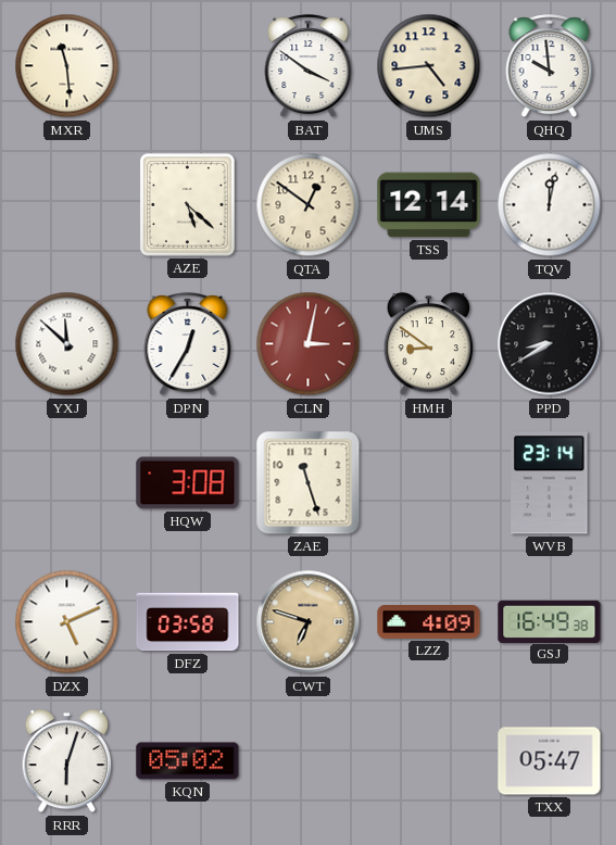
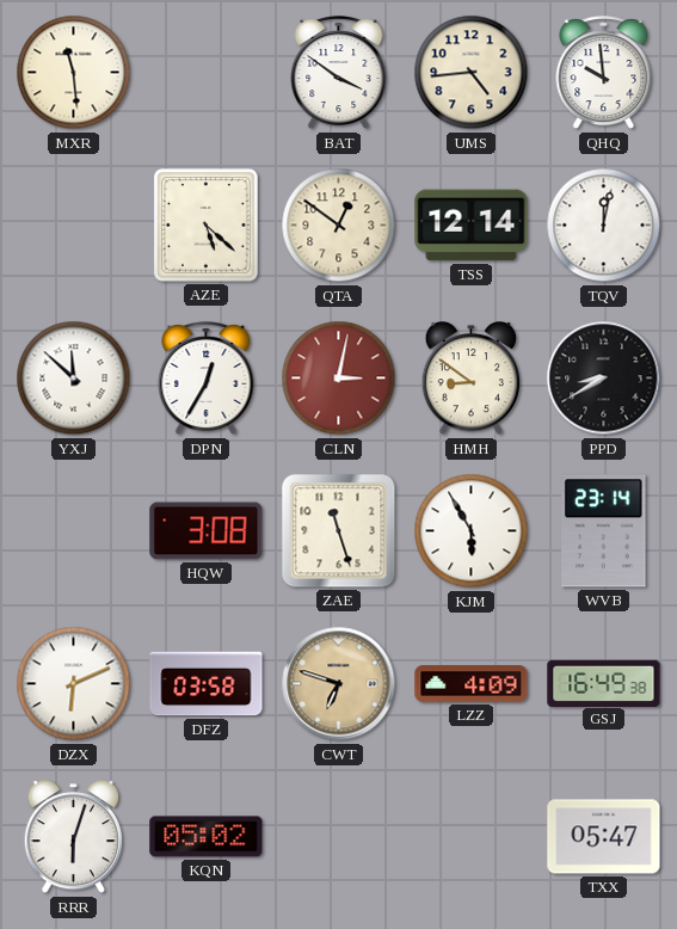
KJM: none -> 5:55
DZX: 5:11 -> 6:11
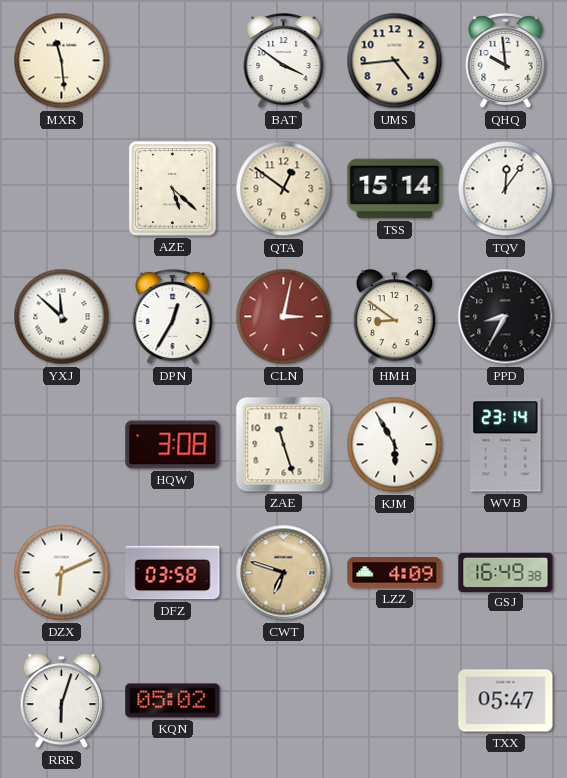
TSS: 12:14 -> 15:14
TQV: 12:02 -> 12:06
PPD: 8:40 -> 8:35
